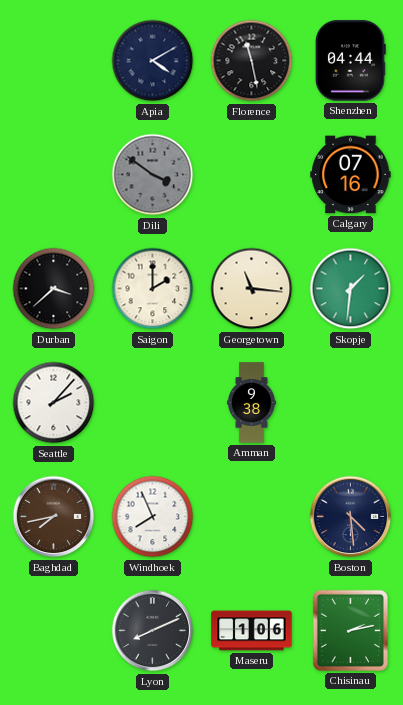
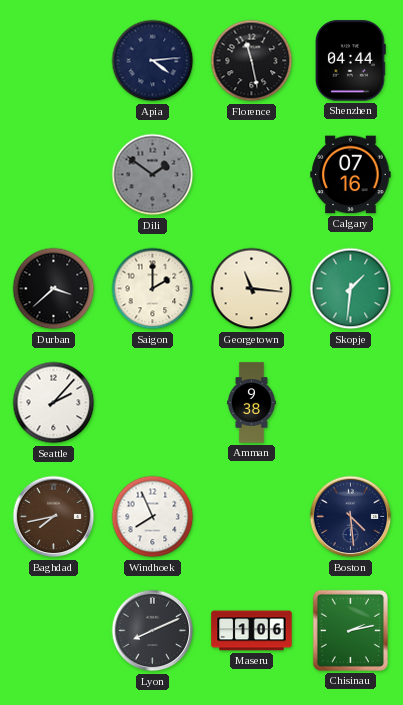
Apia: 4:10 -> 4:14
Dili: 3:51 -> 1:51
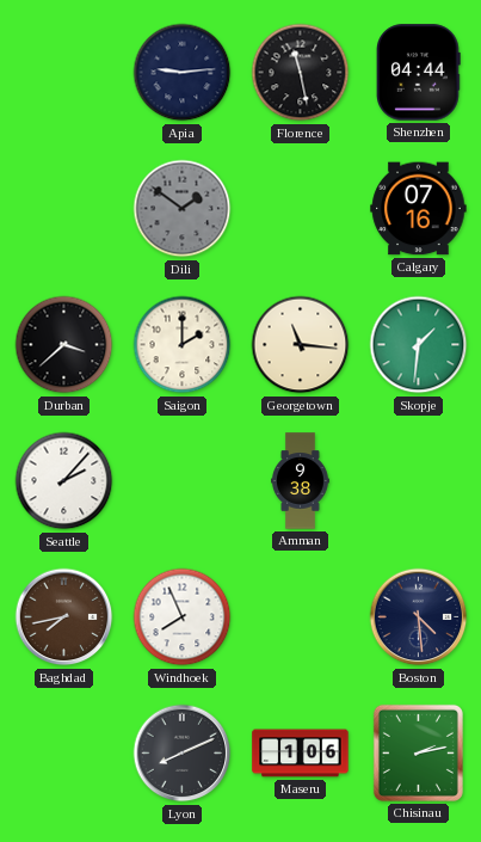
Apia: 4:14 -> 9:14
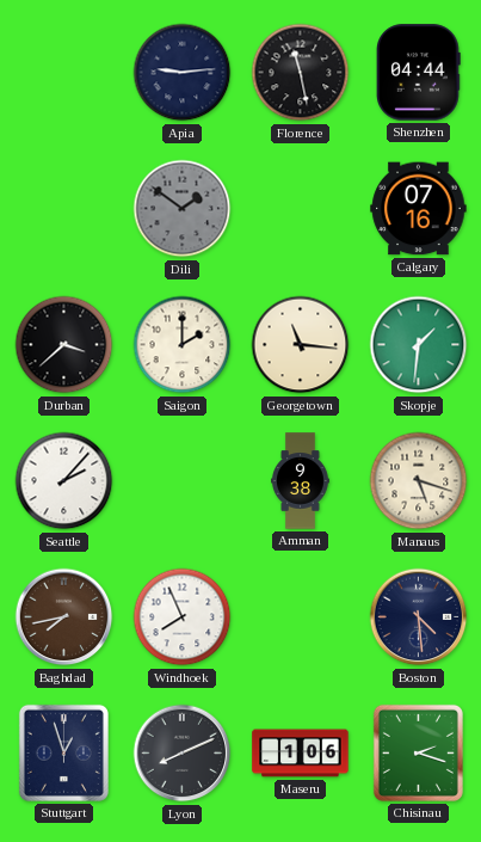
Manaus: none -> 5:18
Stuttgart: none -> 12:57
Chisinau: 2:13 -> 2:18
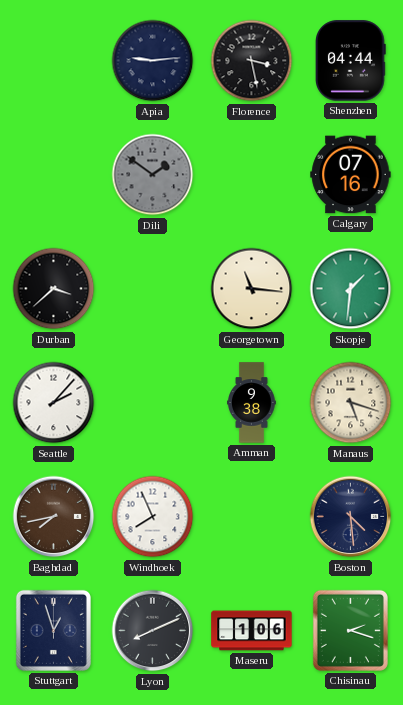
Florence: 11:28 -> 3:28
Saigon: 2:00 -> none
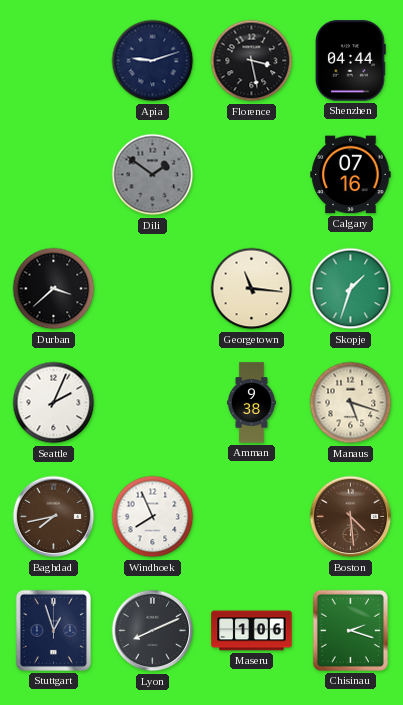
Apia: 9:14 -> 9:12
Skopje: 1:31 -> 1:33
Seattle: 2:07 -> 2:04
Boston dial: navy -> brown
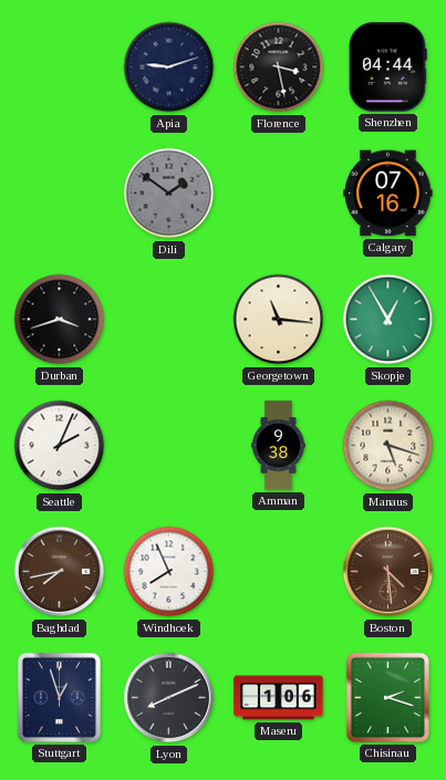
Durban: 3:38 -> 3:42
Skopje: 1:33 -> 12:55
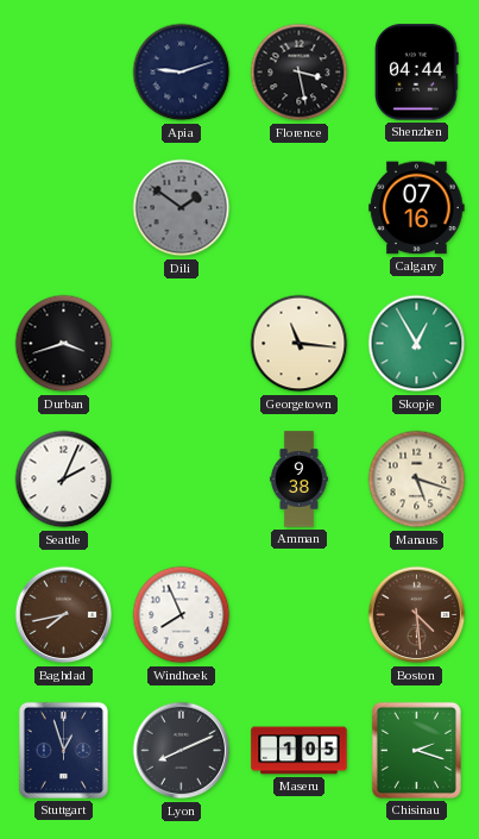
Maseru: 1:06 -> 1:05
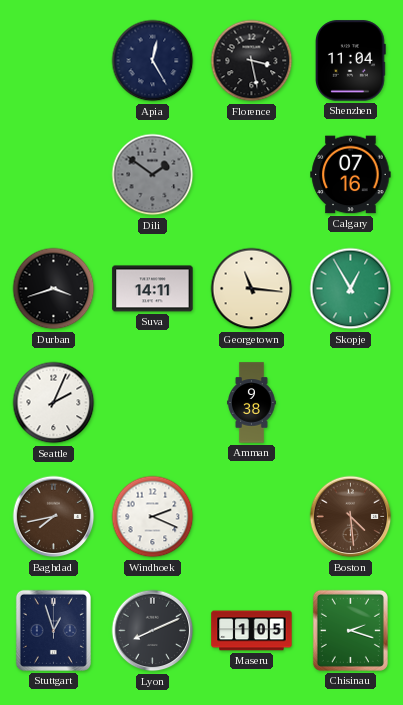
Apia: 9:12 -> 12:25
Shenzhen: 04:44 -> 11:04
Suva: none -> 14:11
Manaus: 5:18 -> none
Windhoek: 7:56 -> 2:19
